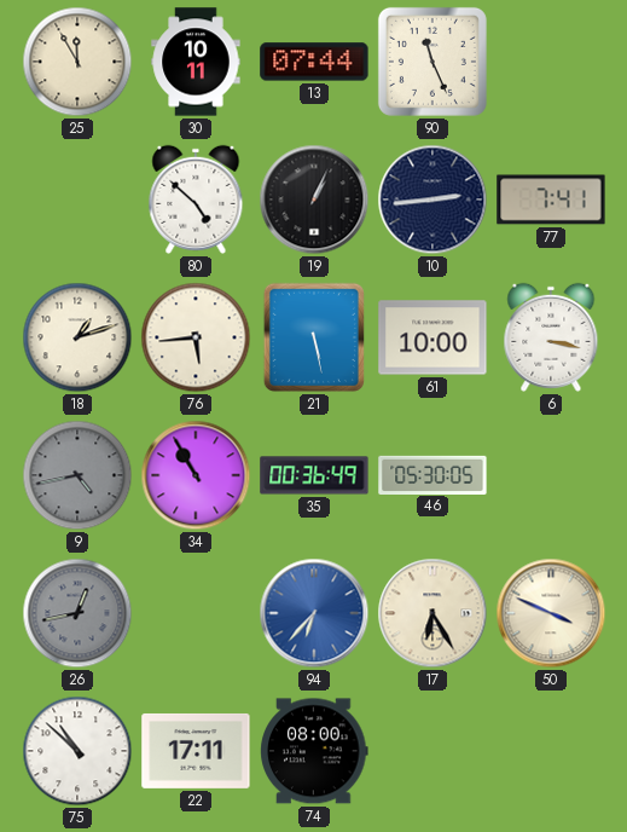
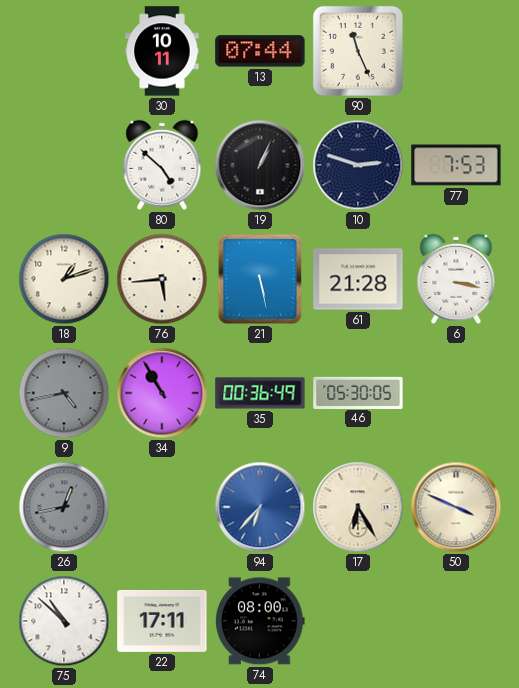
25: 11:55 -> none
10: 2:44 -> 2:48
77: 7:41 -> 7:53
61: 10:00 -> 21:28
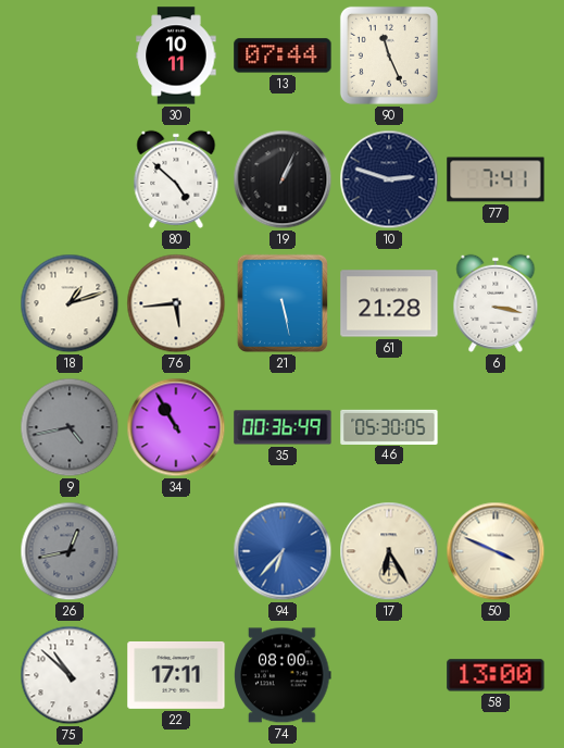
77: 7:53 -> 7:41
58: none -> 13:00
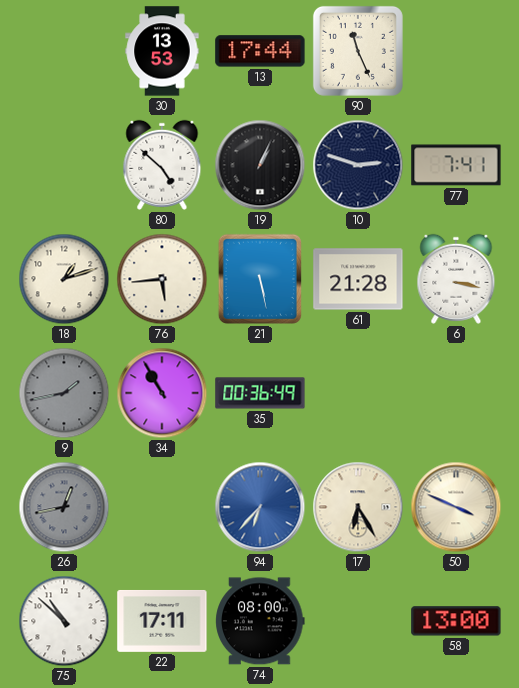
30: 10:11 -> 13:53
13: 07:44 -> 17:44
9: 4:43 -> 1:43
46: 05:30 -> none
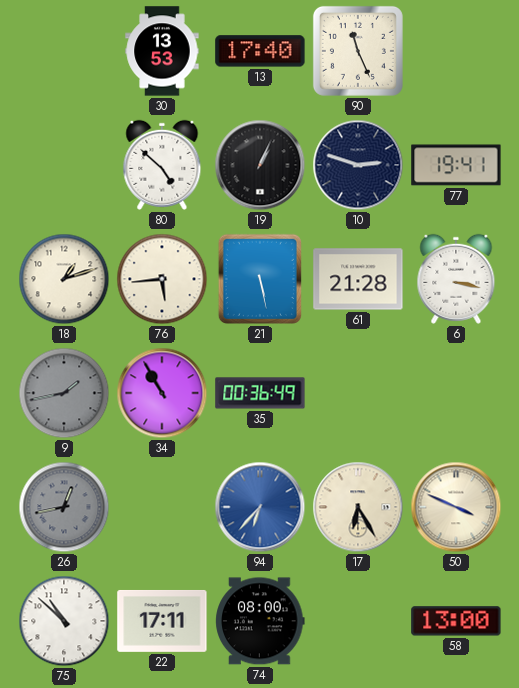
13: 17:44 -> 17:40
77: 7:41 -> 19:41
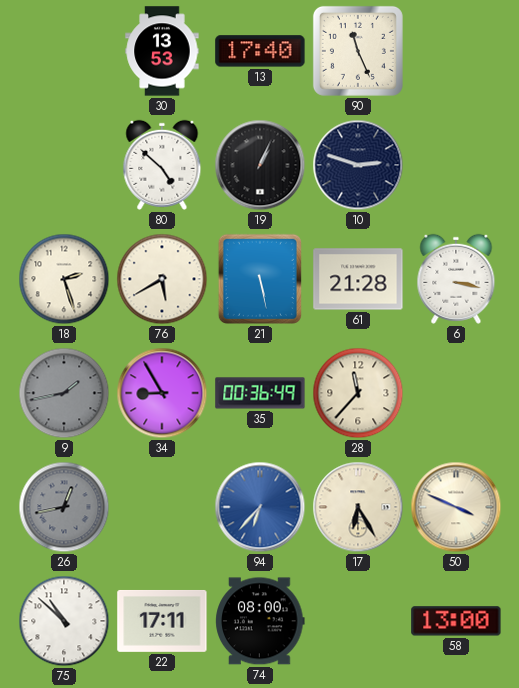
77: 19:41 -> none
18: 1:12 -> 2:27
76: 5:44 -> 5:40
34: 10:55 -> 8:55
28: none -> 11:37
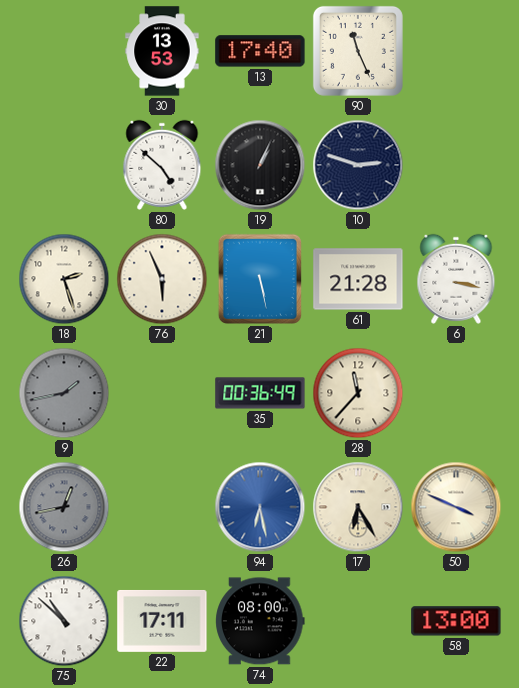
76: 5:40 -> 5:56
34: 8:55 -> none
94: 6:37 -> 6:28
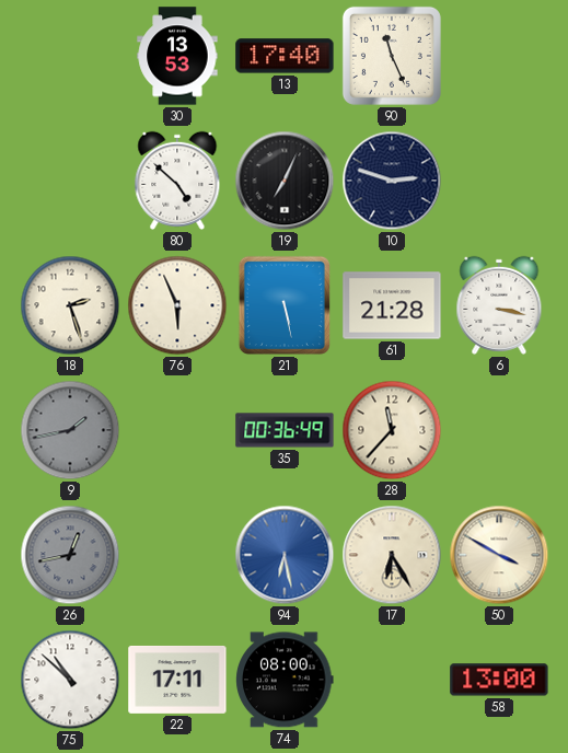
19: 1:04 -> 7:04
50: 3:49 -> 3:50
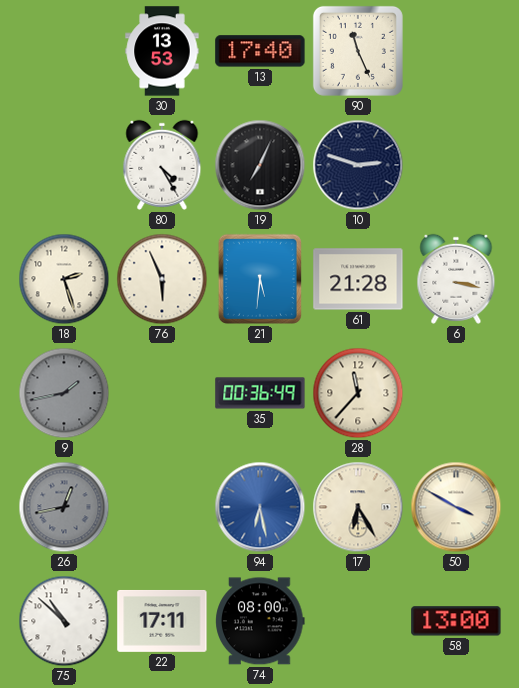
80: 4:52 -> 4:25
21: 5:28 -> 5:31
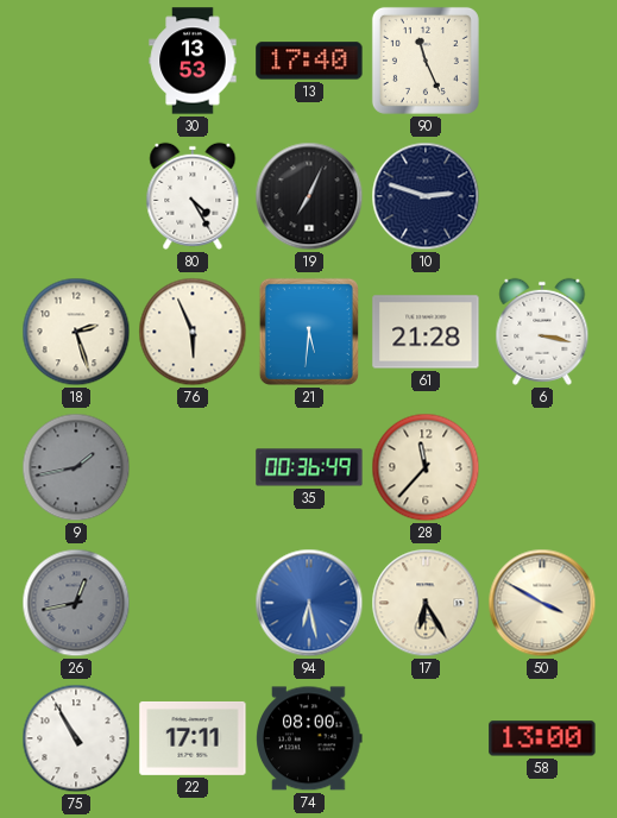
75: 10:52 -> 10:55
